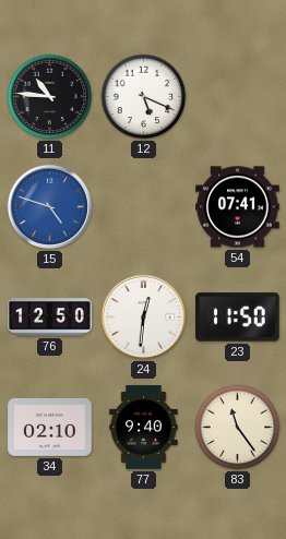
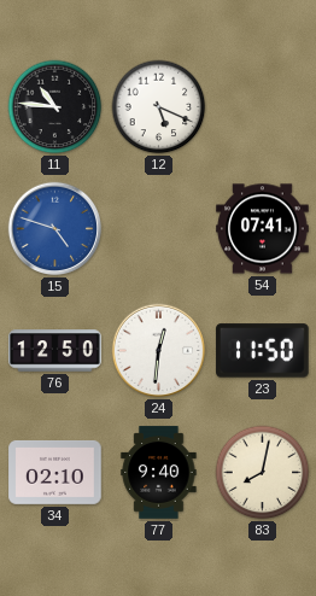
83: 11:24 -> 8:02
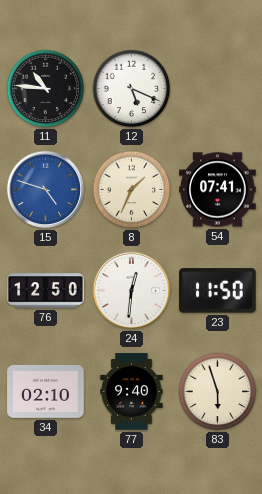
8: none -> 1:34
83: 8:02 -> 5:57
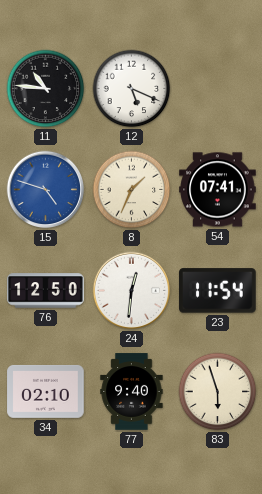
23: 11:50 -> 11:54
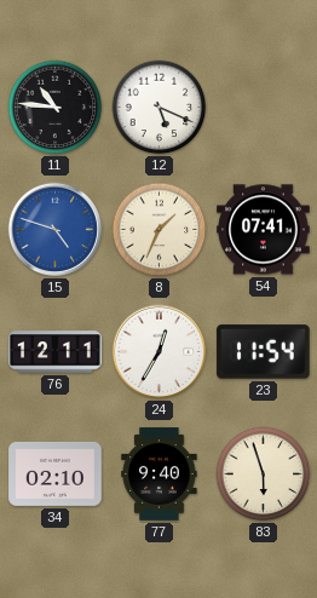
76: 12:50 -> 12:11
24: 12:31 -> 12:35
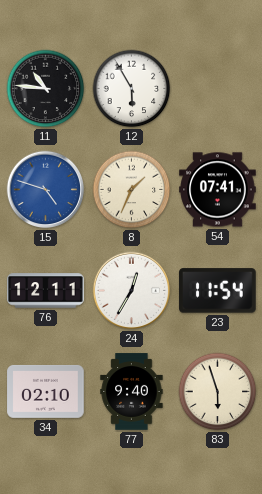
12: 5:19 -> 5:55
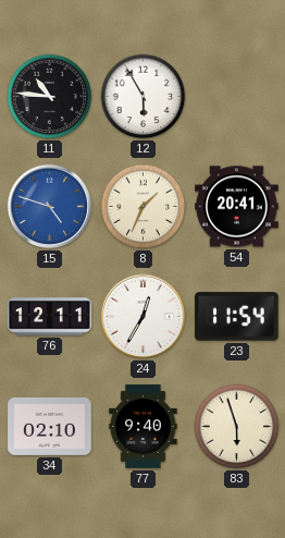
54: 07:41 -> 20:41
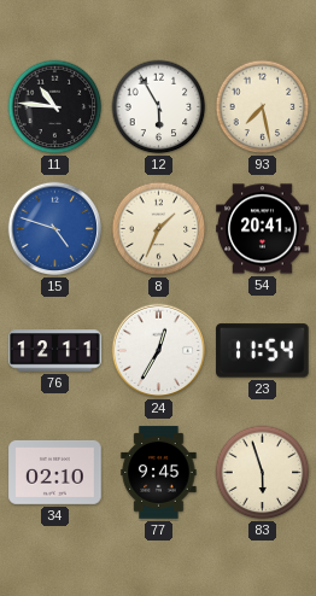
93: none -> 7:28
77: 9:40 -> 9:45
